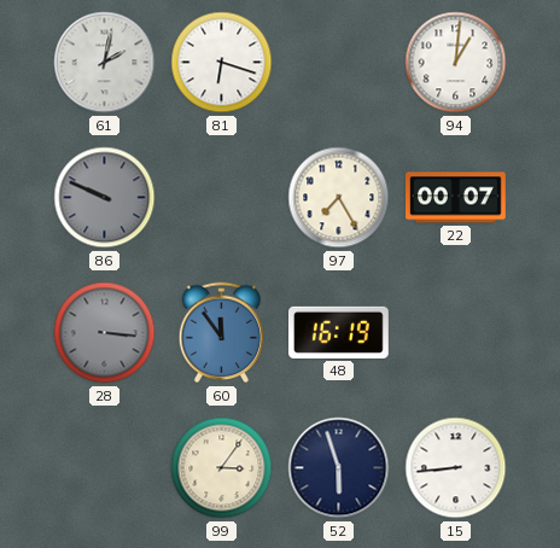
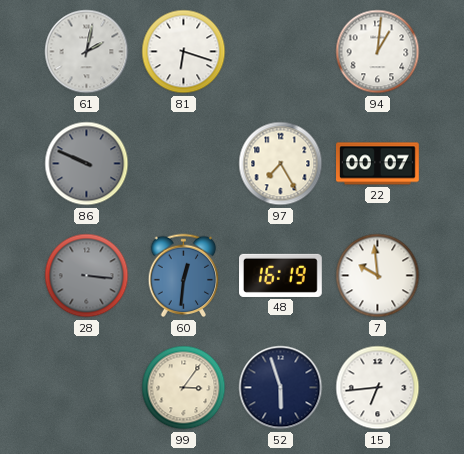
60: 11:54 -> 12:31
7: none -> 9:59
15: 8:44 -> 6:44
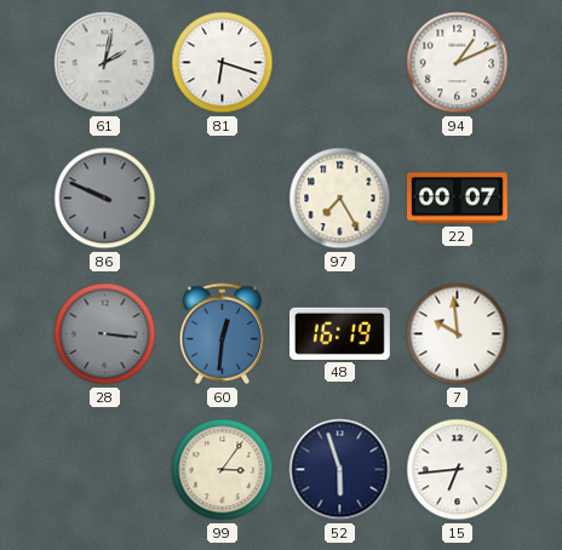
94: 1:01 -> 1:11
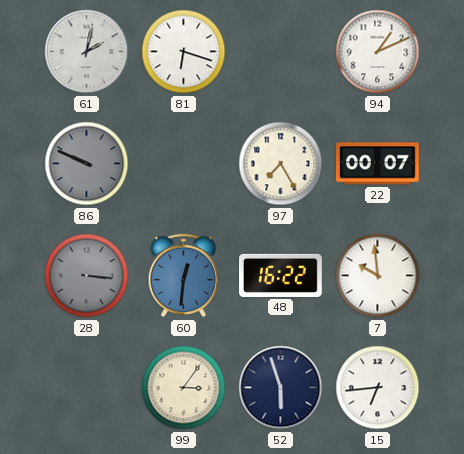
48: 16:19 -> 16:22
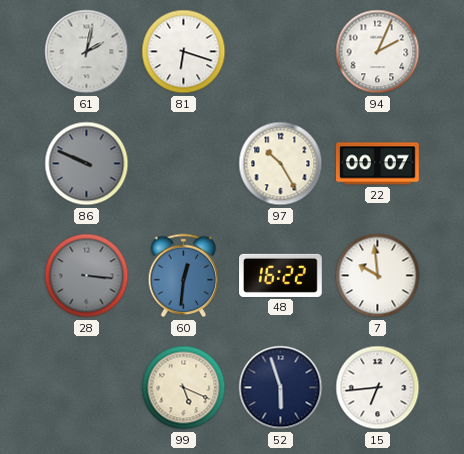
94: 1:11 -> 2:04
97: 7:25 -> 10:25
99: 3:06 -> 5:19
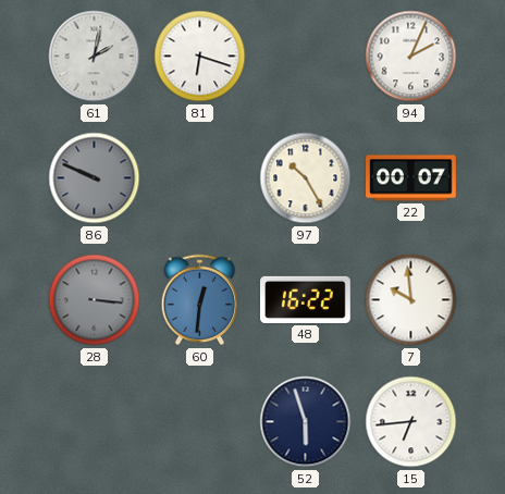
99: 5:19 -> none
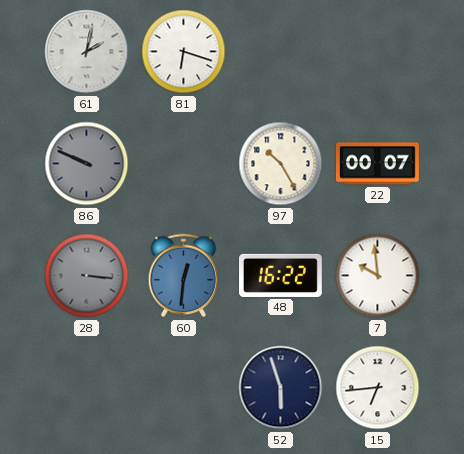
94: 2:04 -> none
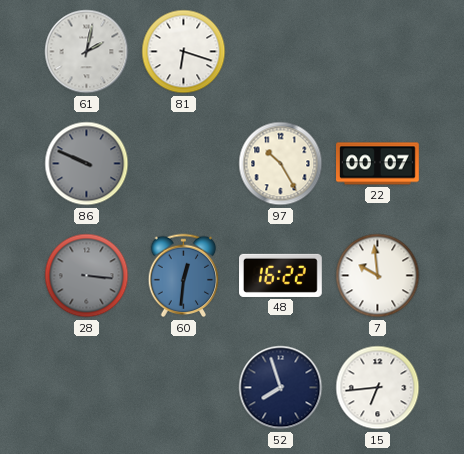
52: 5:57 -> 7:57
